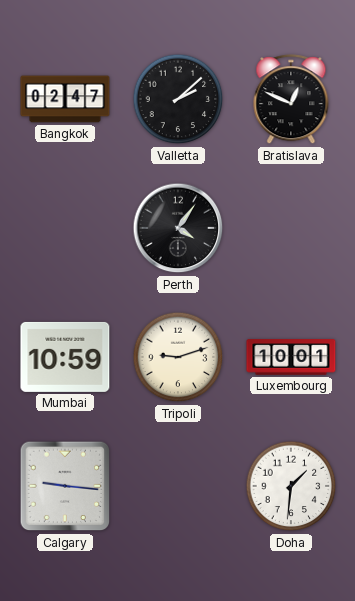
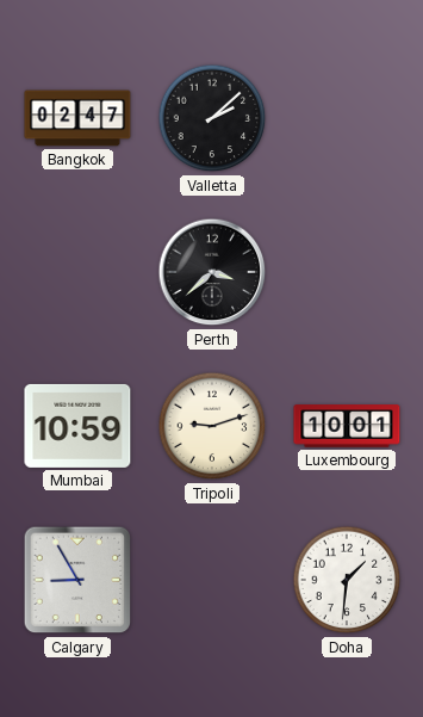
Bratislava: 12:49 -> none
Perth: 4:06 -> 3:38
Calgary: 9:16 -> 8:55
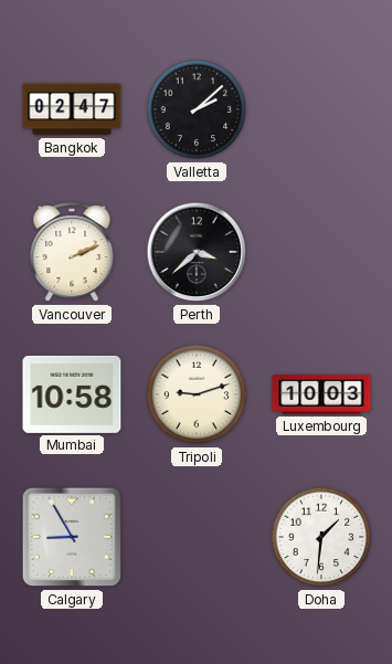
Vancouver: none -> 2:11
Mumbai: 10:59 -> 10:58
Luxembourg: 10:01 -> 10:03
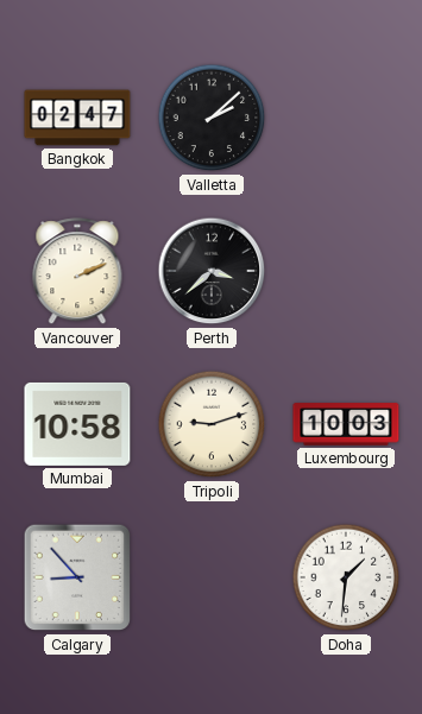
Calgary: 8:55 -> 8:53
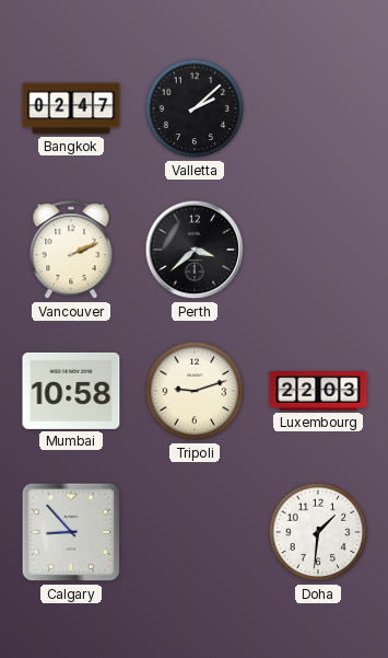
Luxembourg: 10:03 -> 22:03
